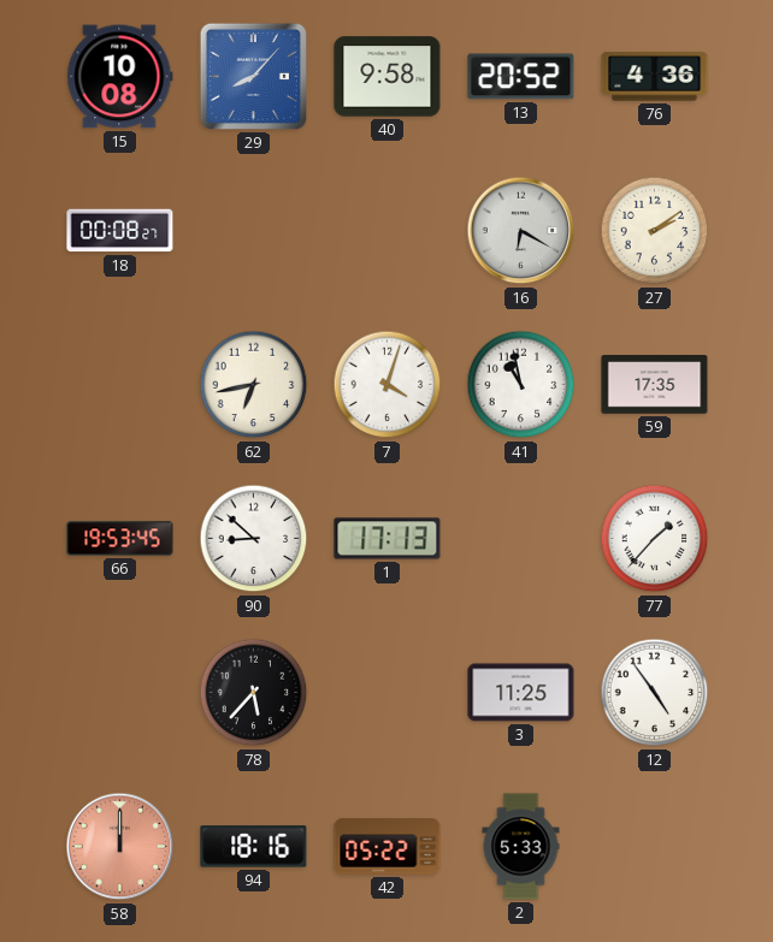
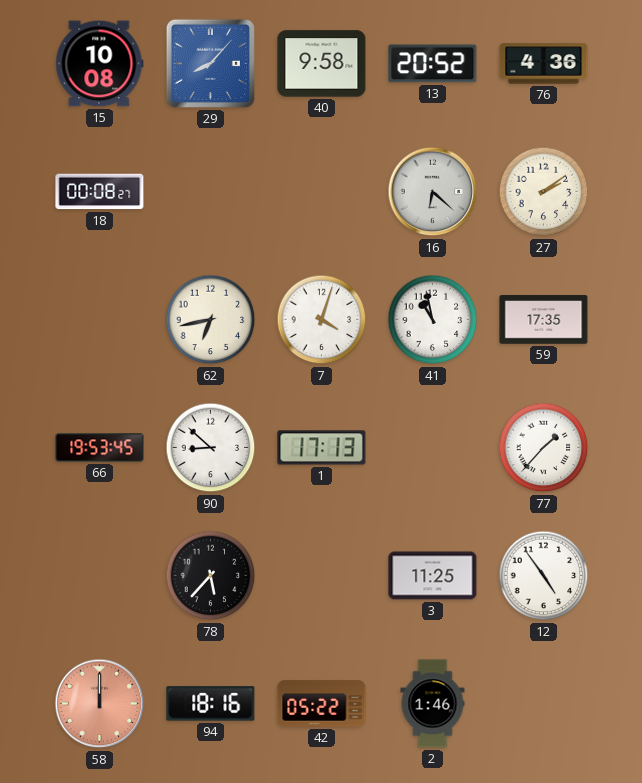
16: 6:20 -> 6:22
2: 5:33 -> 1:46
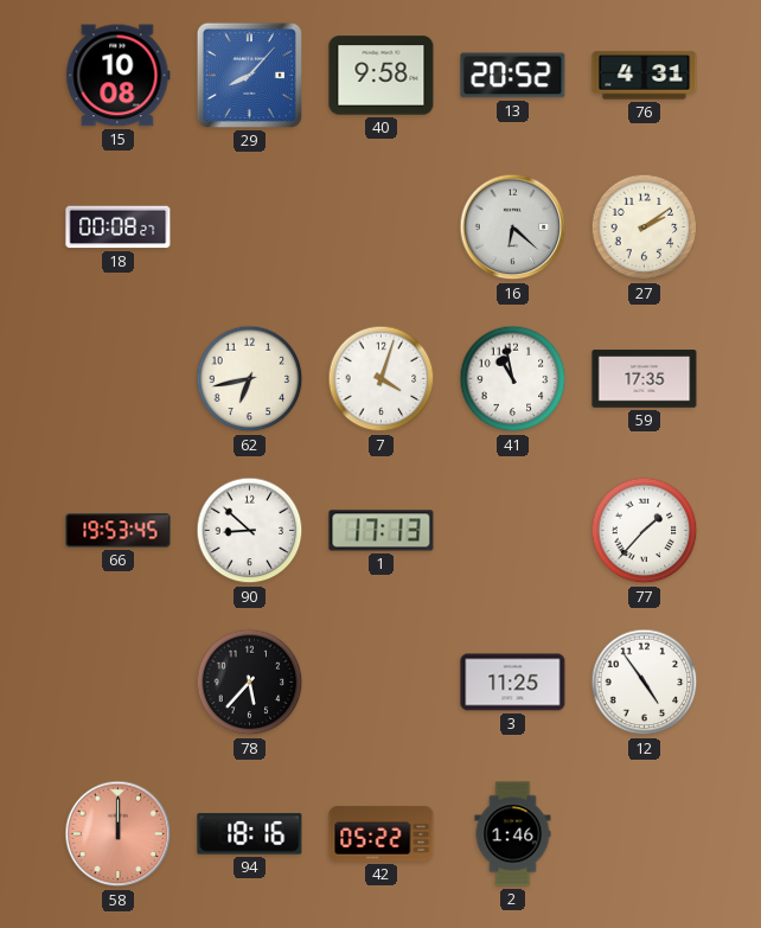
76: 4:36 -> 4:31
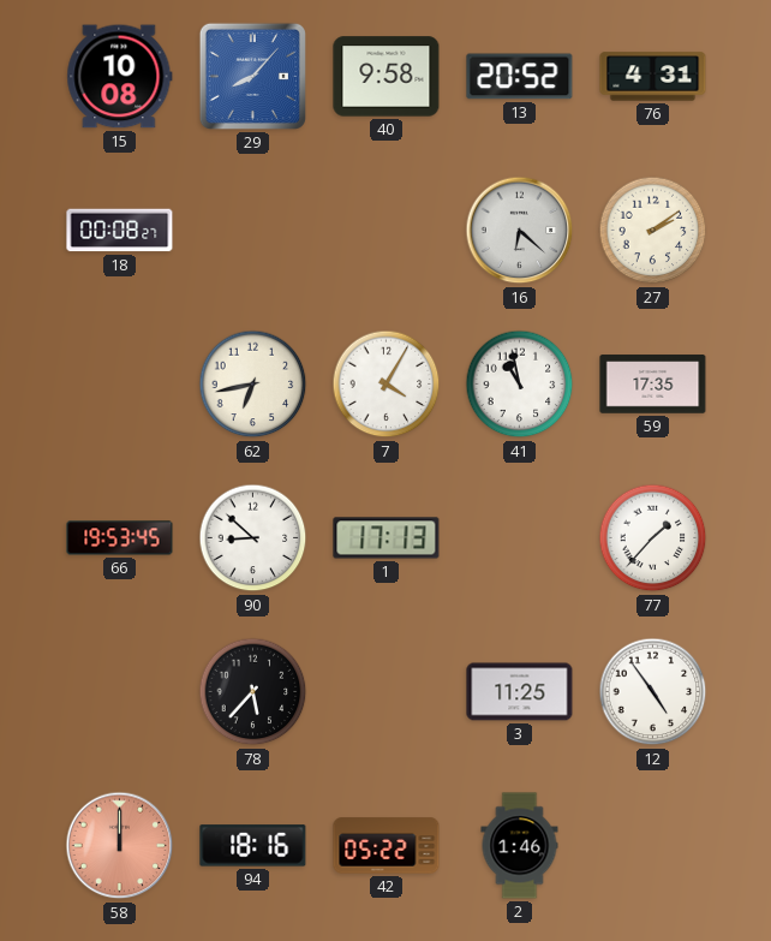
7: 4:03 -> 4:05
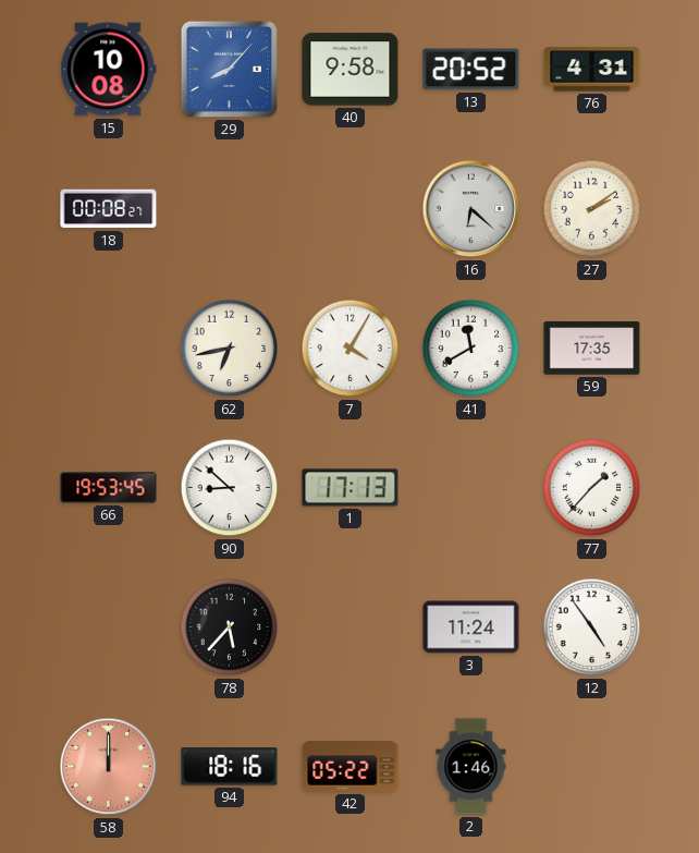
41: 10:58 -> 11:40
3: 11:25 -> 11:24
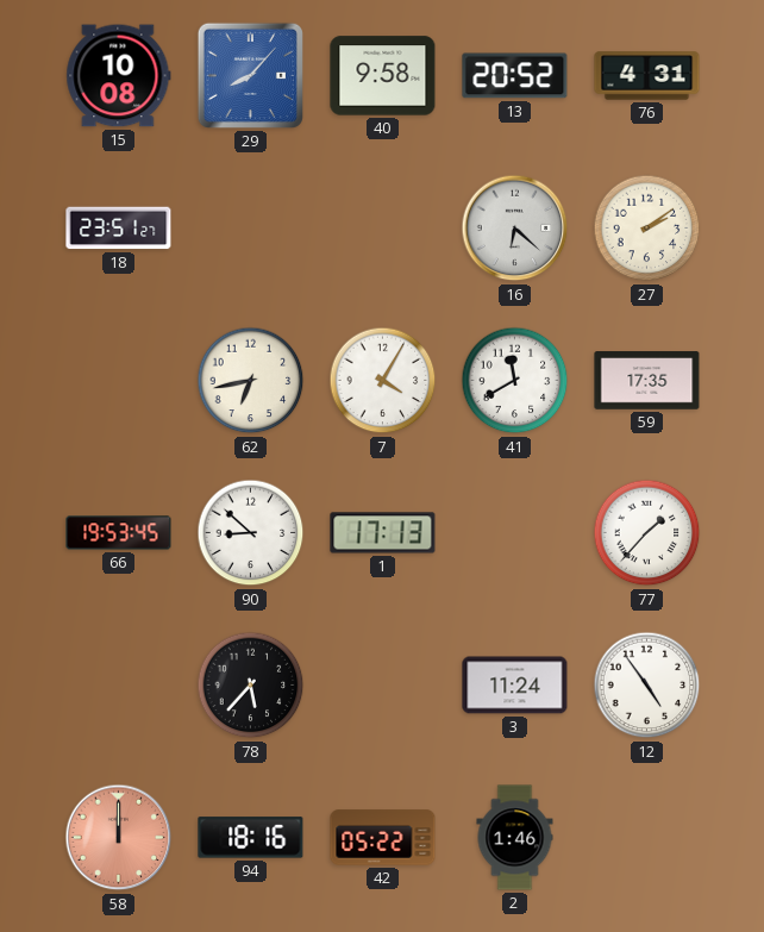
18: 00:08 -> 23:51
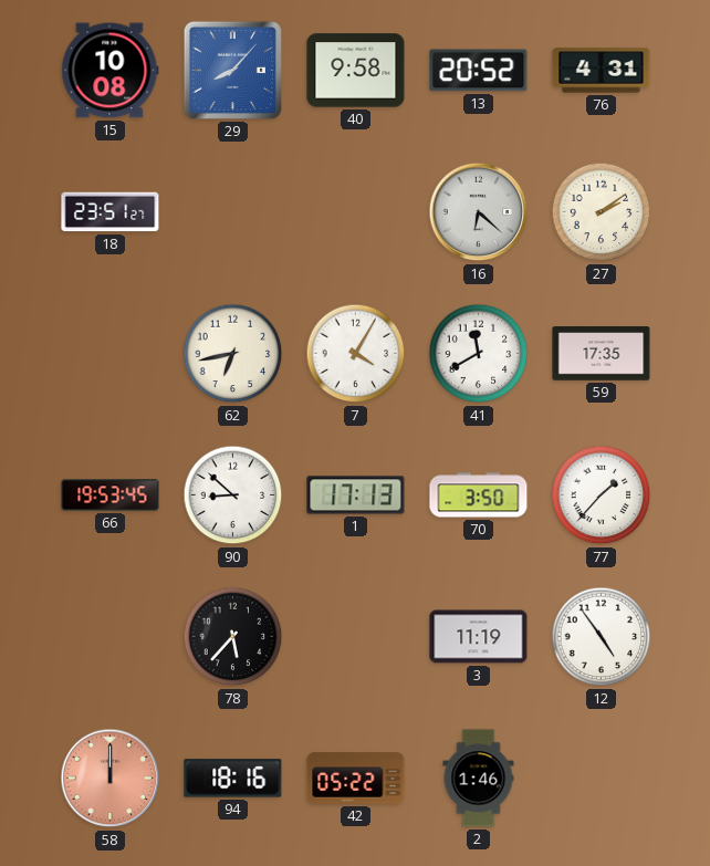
70: none -> 3:50
3: 11:24 -> 11:19
